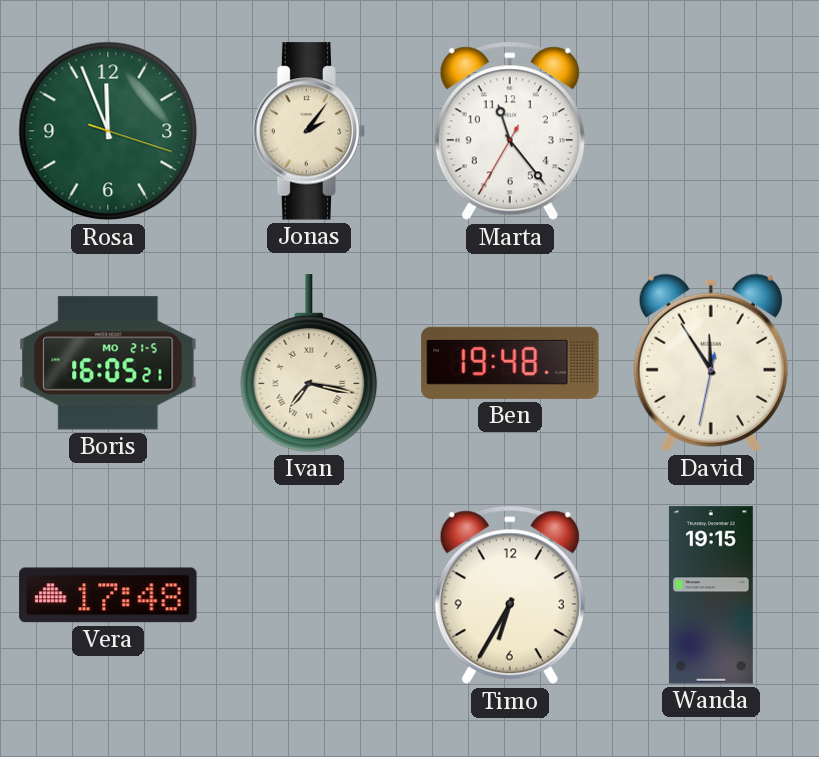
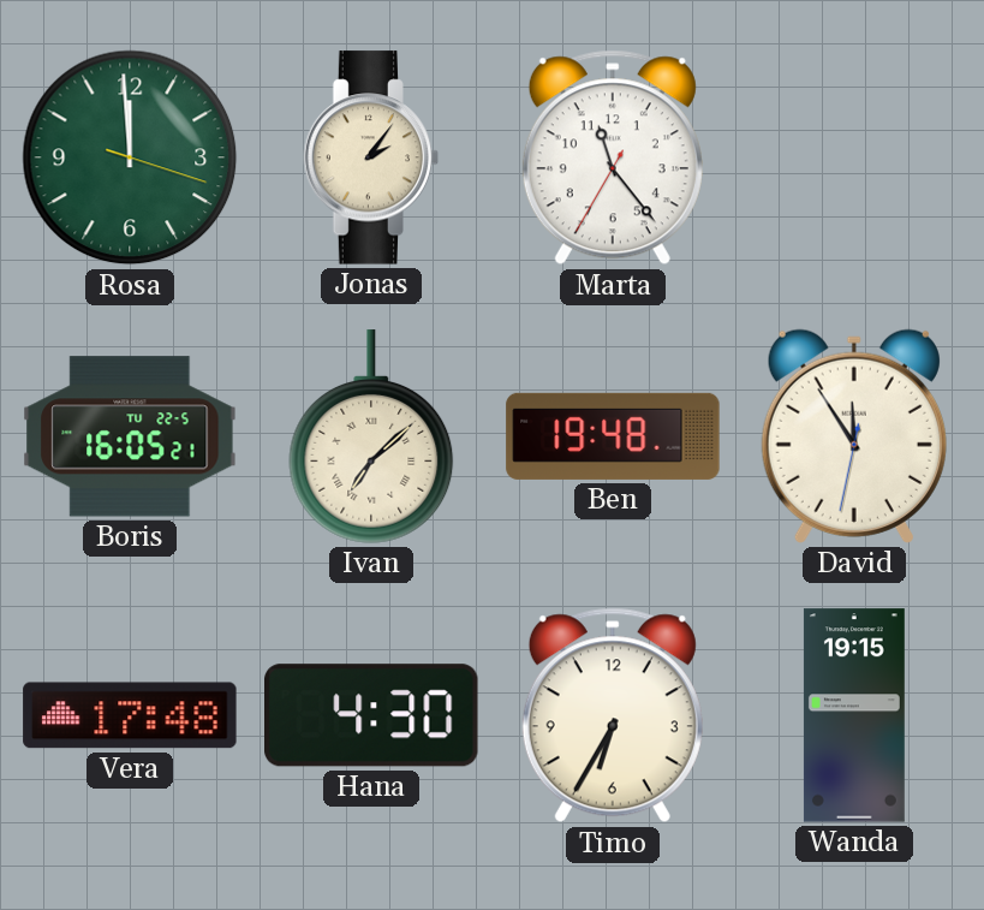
Rosa: 11:56 -> 11:59
Boris date: MO 21-5 -> TU 22-5
Ivan: 7:17 -> 7:08
Hana: none -> 4:30
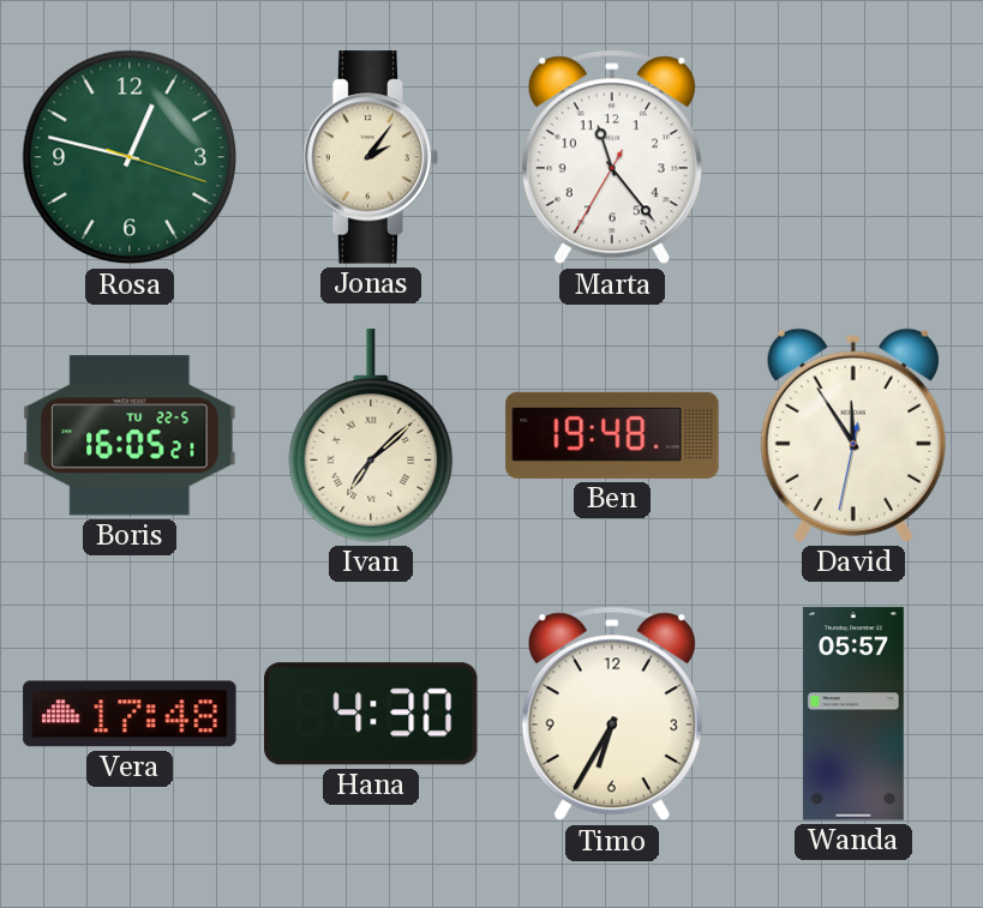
Rosa: 11:59 -> 12:47
Wanda: 19:15 -> 05:57
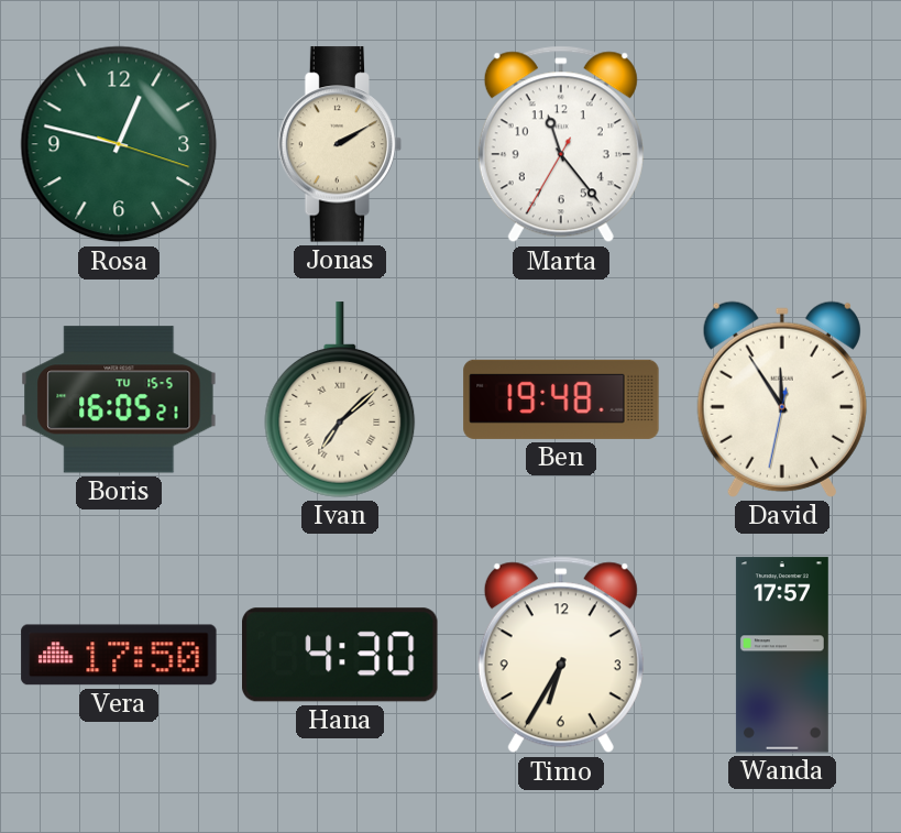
Jonas: 2:06 -> 2:10
Boris date: TU 22-5 -> TU 15-5
Vera: 17:48 -> 17:50
Wanda: 05:57 -> 17:57
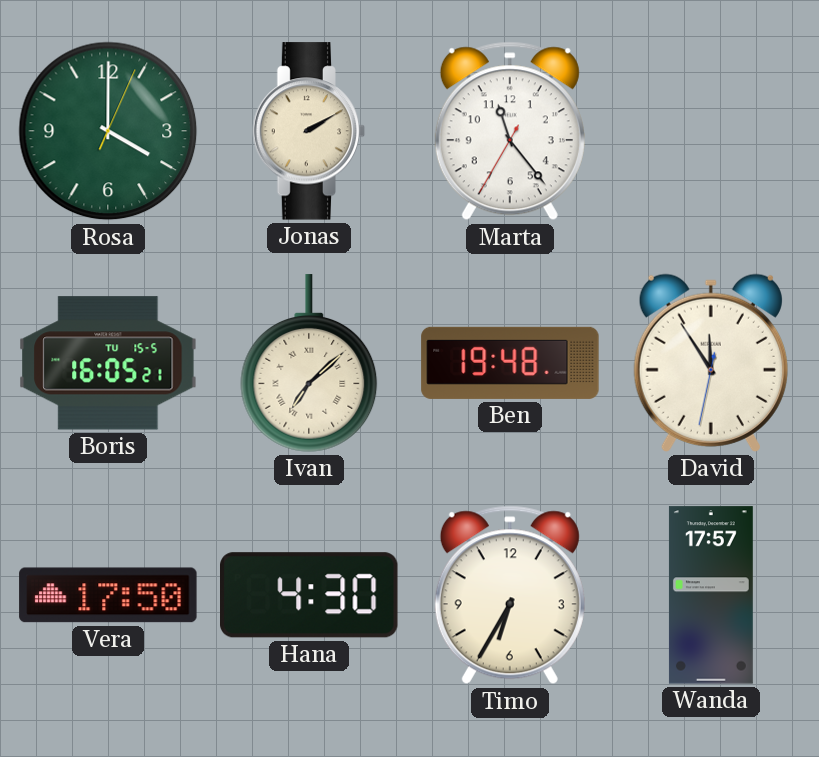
Rosa: 12:47 -> 4:00
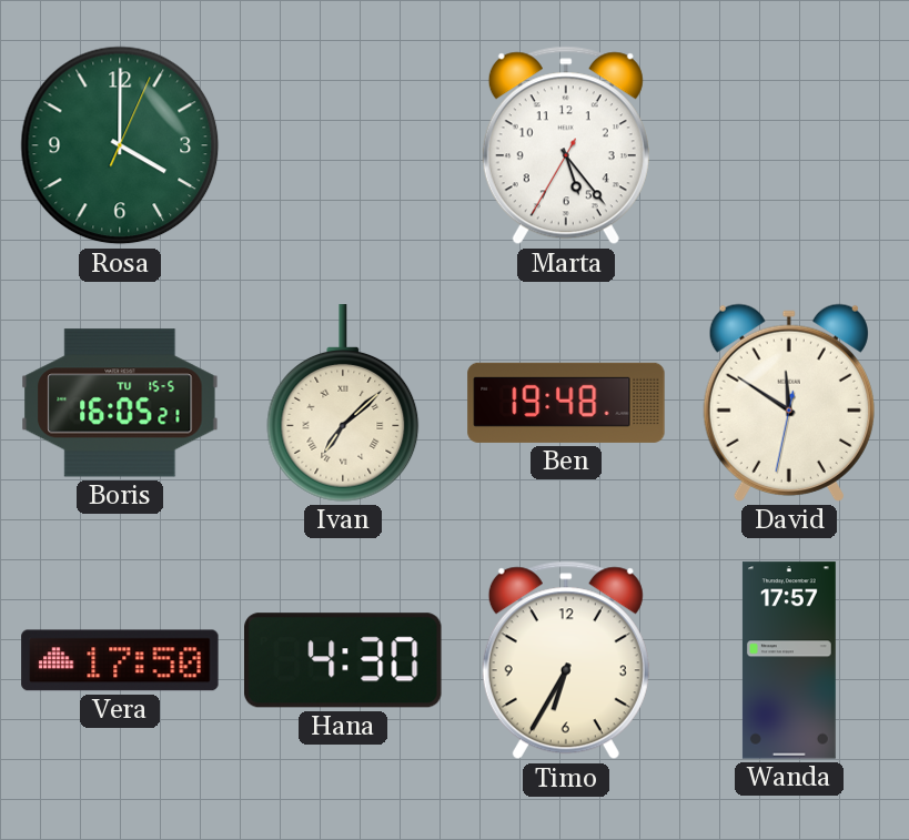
Jonas: 2:10 -> none
Marta: 11:23 -> 5:23
David: 11:54 -> 11:50
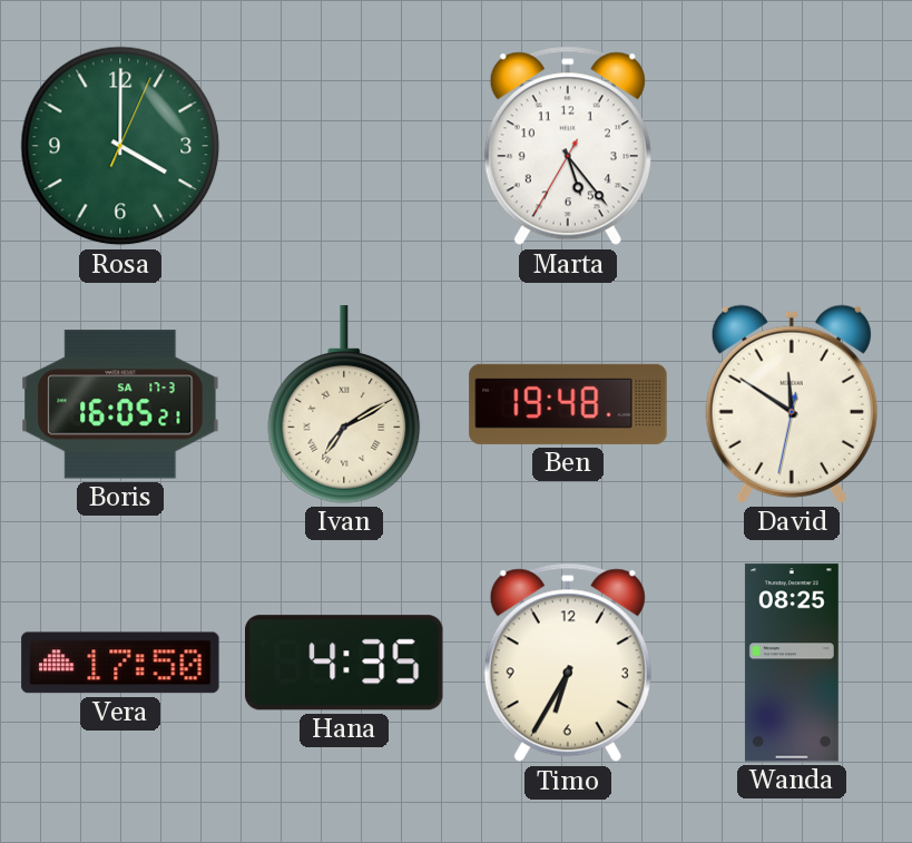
Boris date: TU 15-5 -> SA 17-3
Ivan: 7:08 -> 7:10
Hana: 4:30 -> 4:35
Wanda: 17:57 -> 08:25
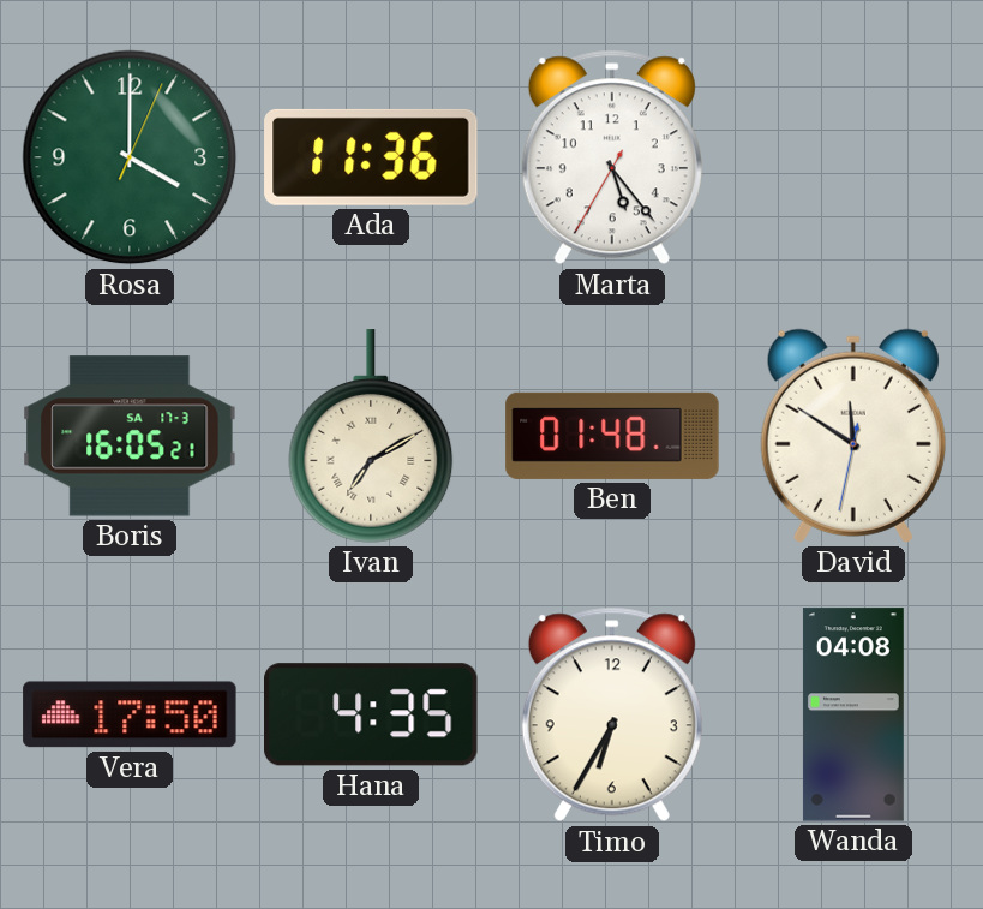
Ada: none -> 11:36
Ben: 19:48 -> 01:48
Wanda: 08:25 -> 04:08
